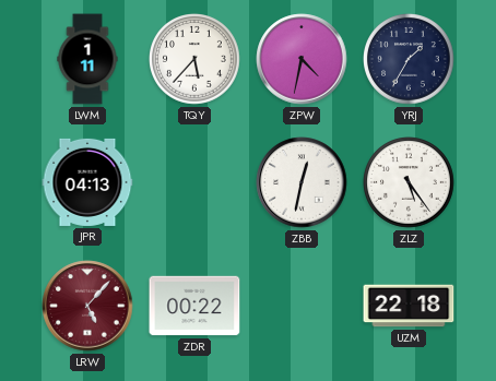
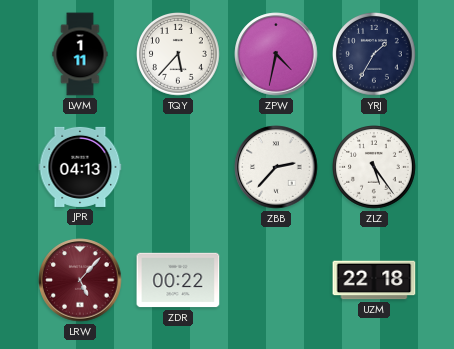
ZBB: 12:32 -> 2:37
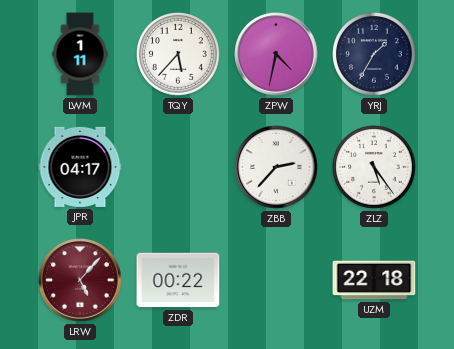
JPR: 04:13 -> 04:17
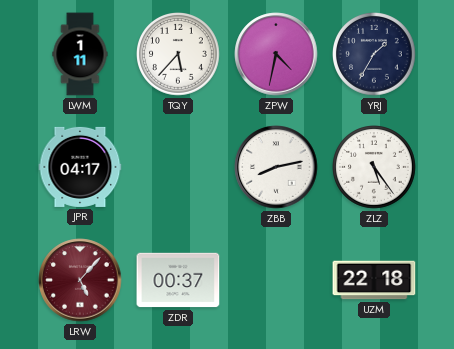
ZBB: 2:37 -> 8:13
ZDR: 00:22 -> 00:37
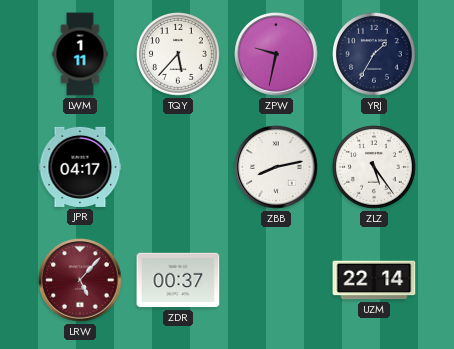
ZPW: 4:32 -> 9:32
UZM: 22:18 -> 22:14
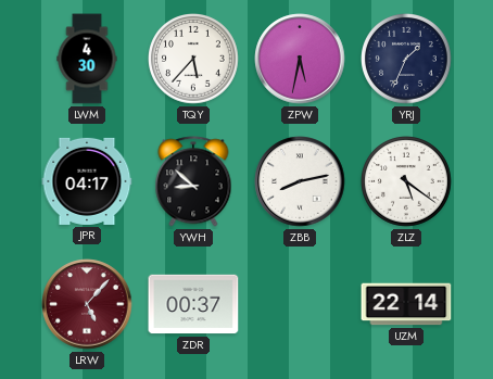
LWM: 1:11 -> 4:30
ZPW: 9:32 -> 5:32
YRJ: 1:35 -> 1:34
YWH: none -> 8:52
ZLZ: 5:24 -> 5:21
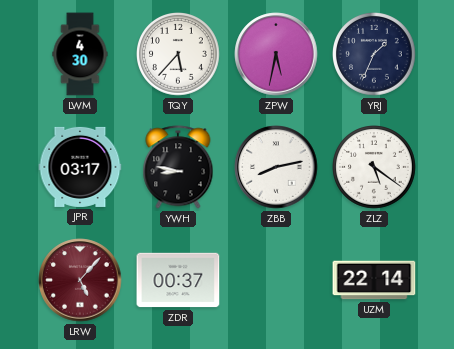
JPR: 04:17 -> 03:17
YWH: 8:52 -> 8:47
